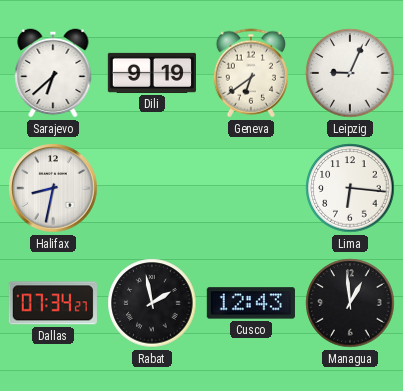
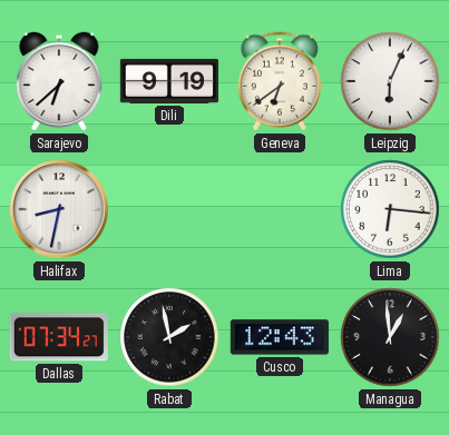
Leipzig: 9:04 -> 6:04
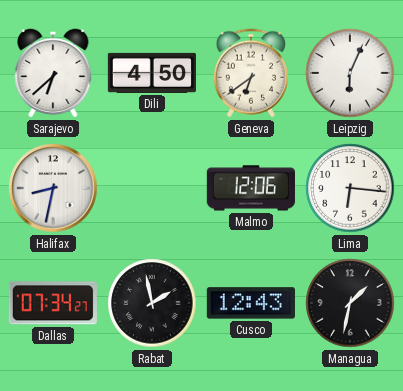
Dili: 9:19 -> 4:50
Malmo: none -> 12:06
Managua: 12:59 -> 1:32
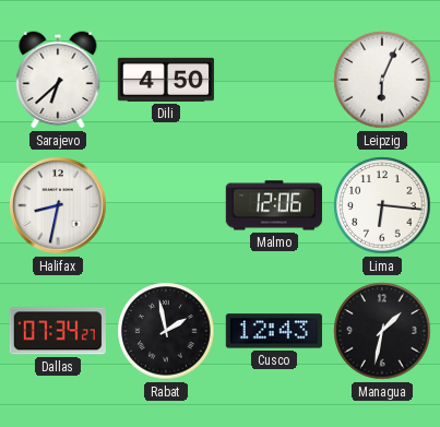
Geneva: 6:39 -> none
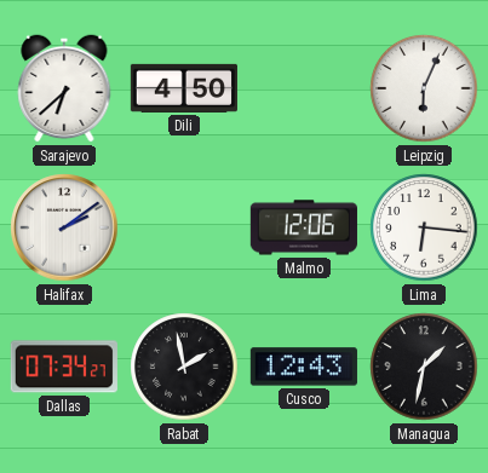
Halifax: 8:32 -> 2:09
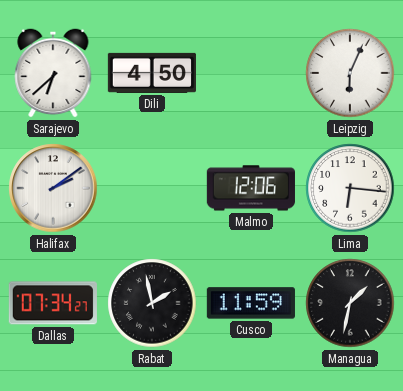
Cusco: 12:43 -> 11:59
